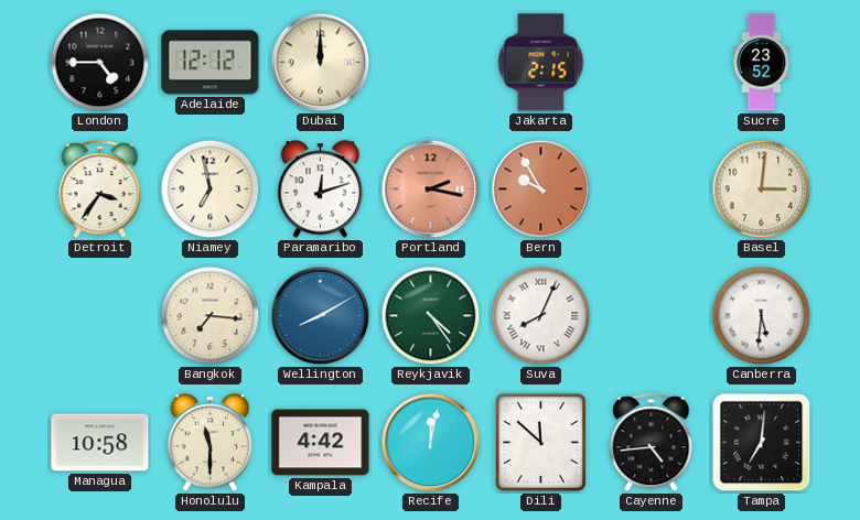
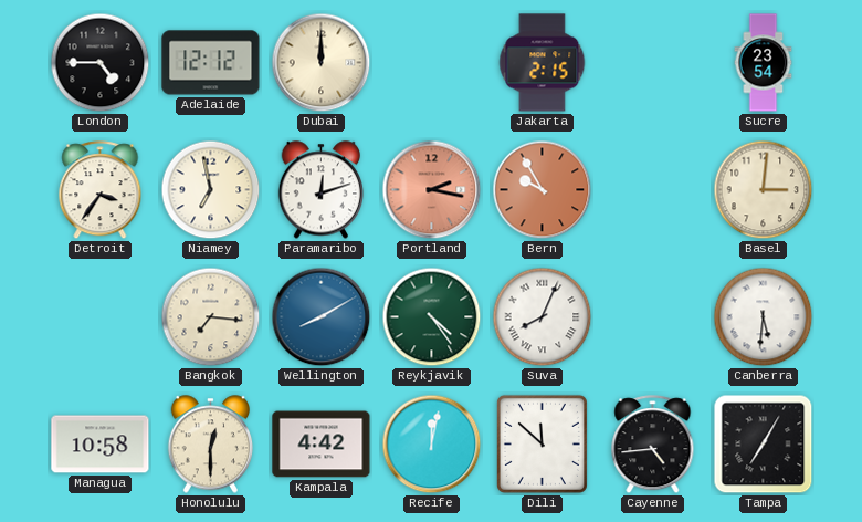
Sucre: 23:52 -> 23:54
Honolulu: 11:30 -> 12:30
Tampa: 7:01 -> 7:05
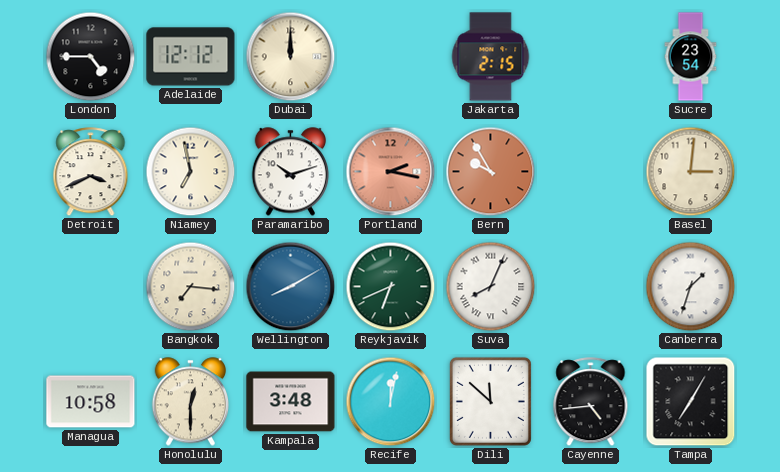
Detroit: 3:36 -> 3:41
Paramaribo: 12:12 -> 10:12
Reykjavik: 4:24 -> 6:41
Canberra: 5:31 -> 1:33
Kampala: 4:42 -> 3:48
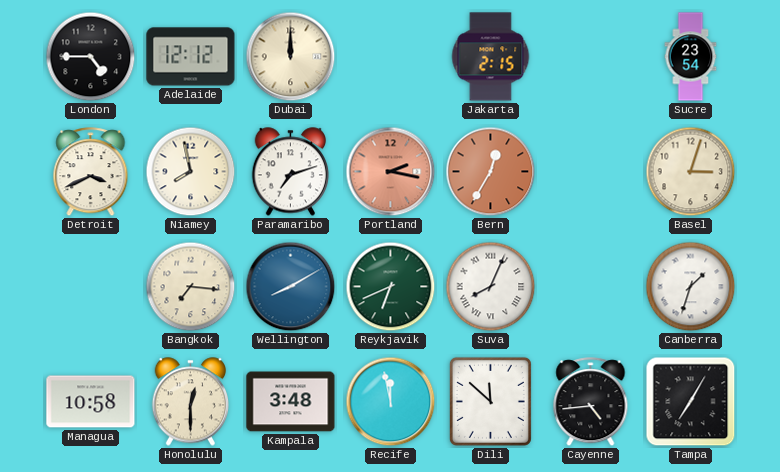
Niamey: 6:58 -> 7:58
Paramaribo: 10:12 -> 7:12
Bern: 9:55 -> 12:35
Basel: 3:01 -> 3:03
Recife: 12:02 -> 11:58
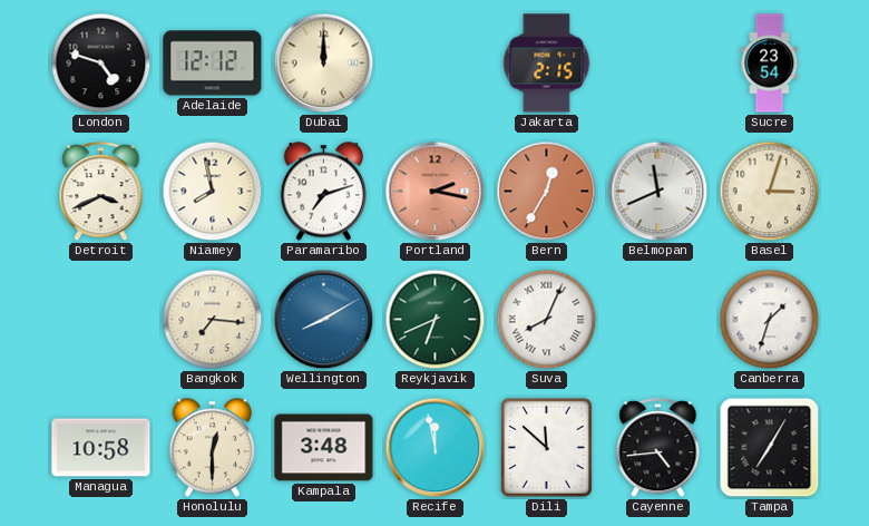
London: 4:45 -> 4:48
Belmopan: none -> 11:41
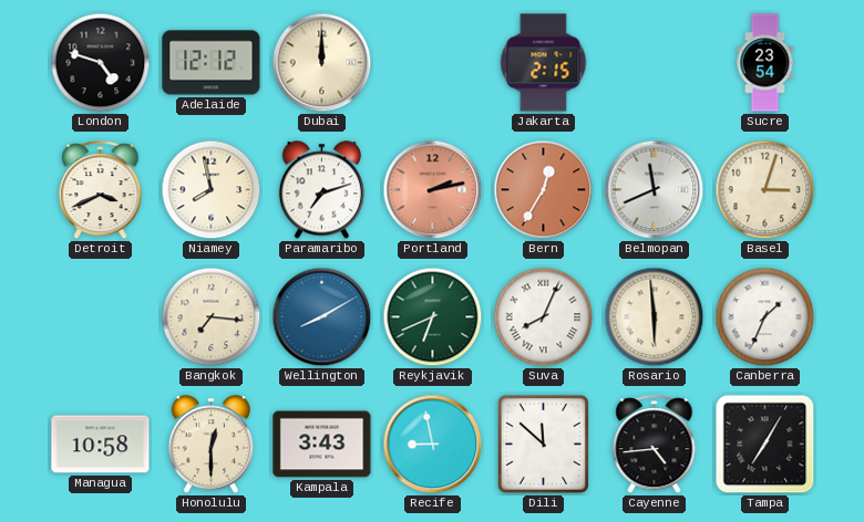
Portland: 2:17 -> 2:13
Rosario: none -> 5:59
Canberra: 1:33 -> 1:34
Kampala: 3:48 -> 3:43
Recife: 11:58 -> 8:58
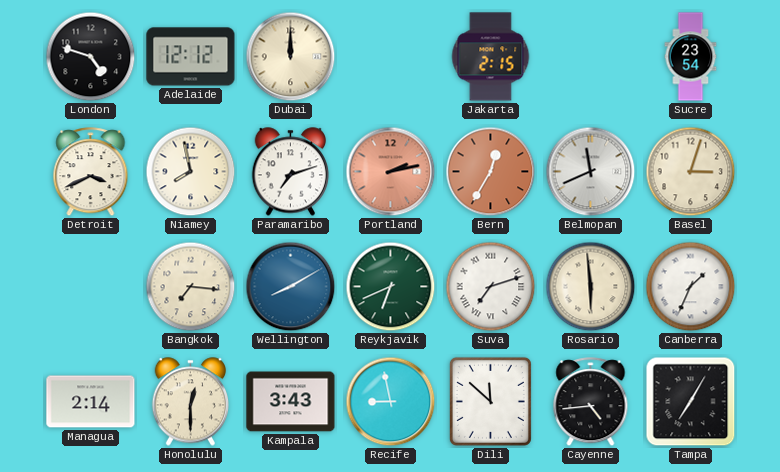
Suva: 8:04 -> 7:12
Managua: 10:58 -> 2:14
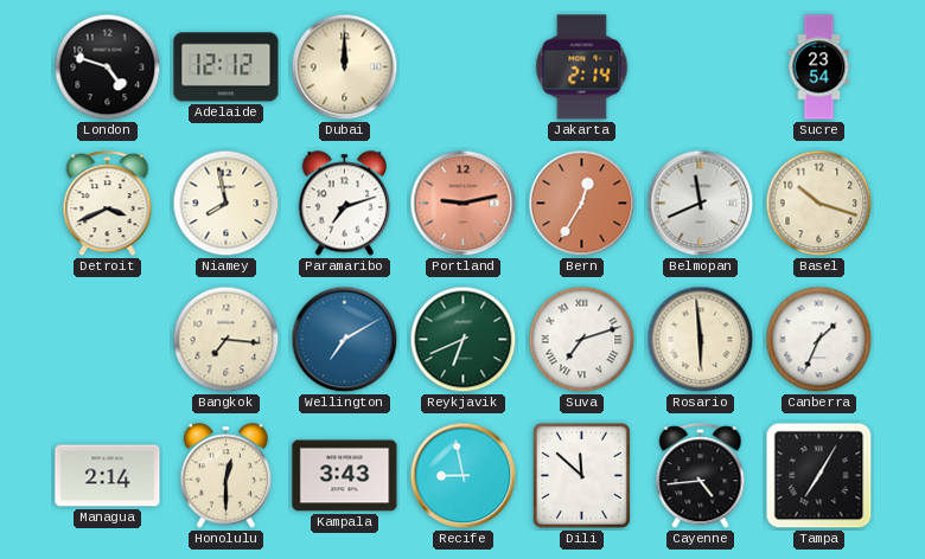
Jakarta: 2:15 -> 2:14
Portland: 2:13 -> 9:13
Basel: 3:03 -> 10:18
Wellington: 8:10 -> 7:10
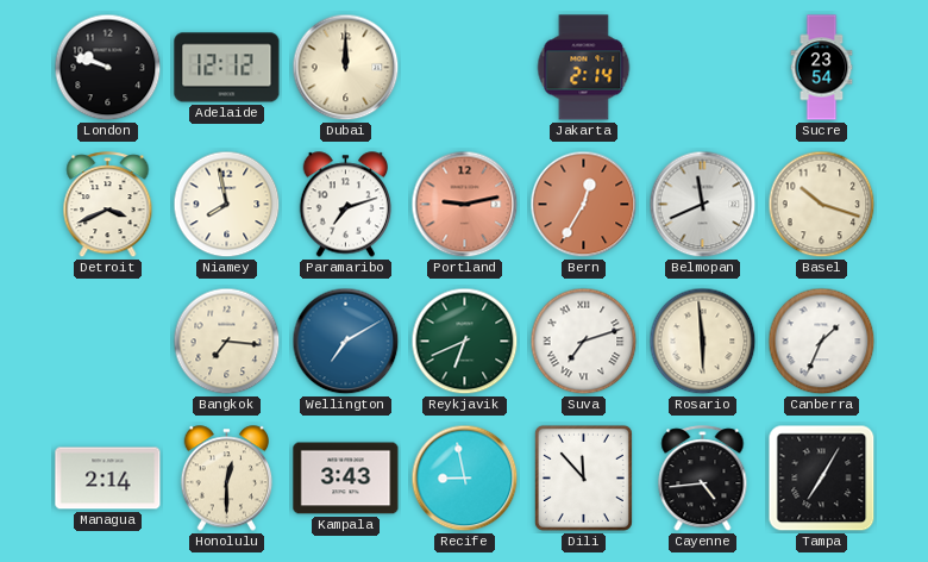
London: 4:48 -> 9:48
Dili: 11:52 -> 11:53
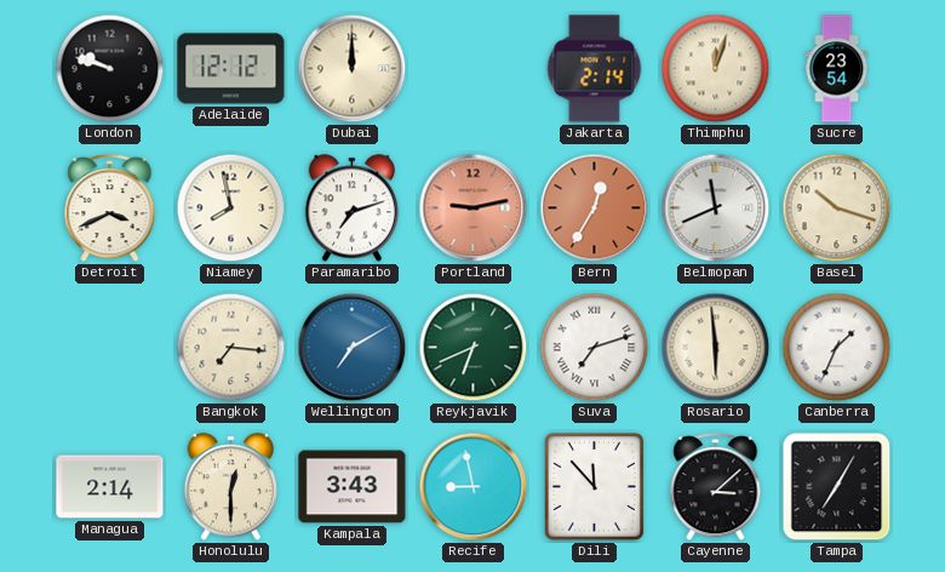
Thimphu: none -> 12:03
Cayenne: 4:44 -> 3:08
